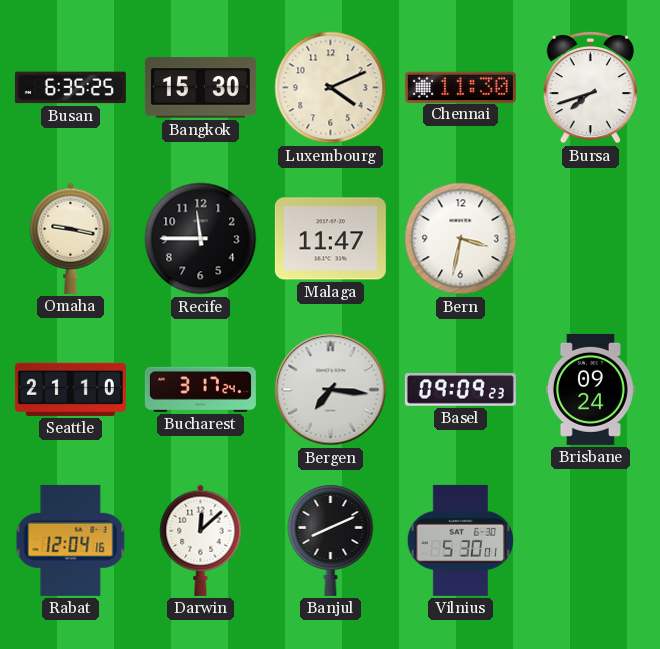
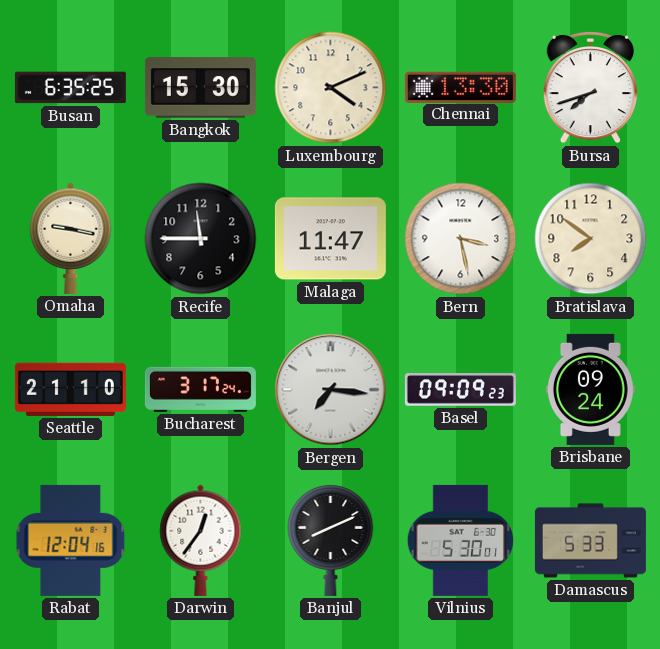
Chennai: 11:30 -> 13:30
Bern: 3:32 -> 3:28
Bratislava: none -> 7:51
Darwin: 12:08 -> 12:36
Damascus: none -> 5:33
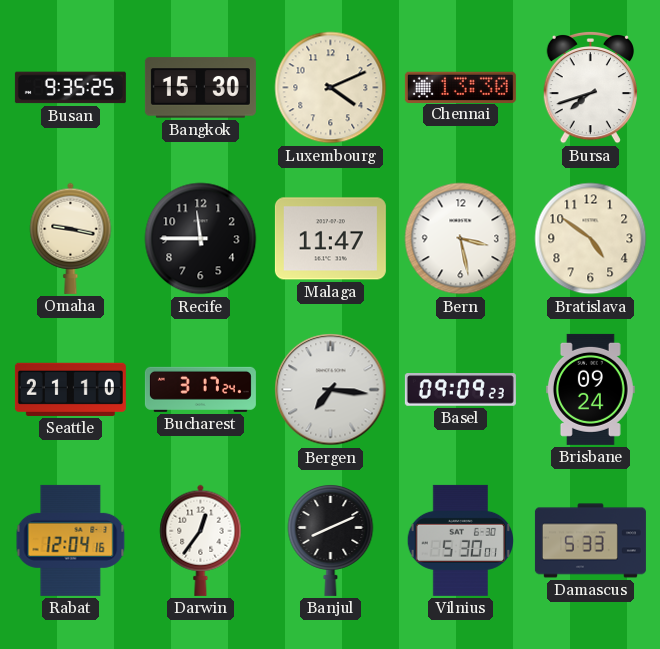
Busan: 6:35 -> 9:35
Bratislava: 7:51 -> 4:51
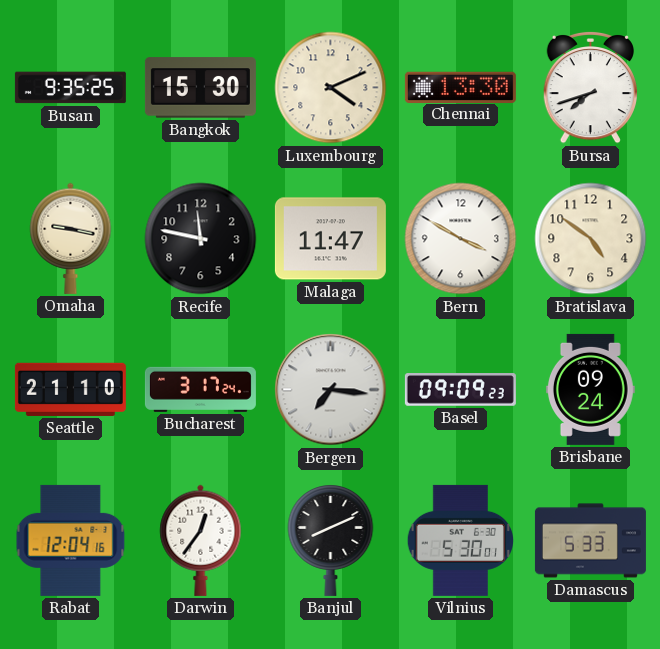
Recife: 11:45 -> 11:47
Bern: 3:28 -> 3:50
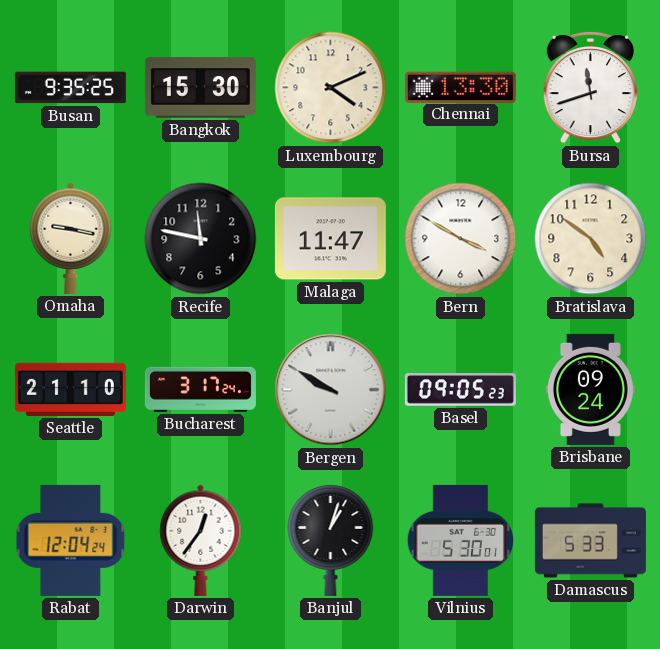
Bursa: 7:42 -> 11:42
Bergen: 7:16 -> 9:50
Basel: 09:09 -> 09:05
Rabat: 12:04:16 -> 12:04:24
Banjul: 8:11 -> 1:03
